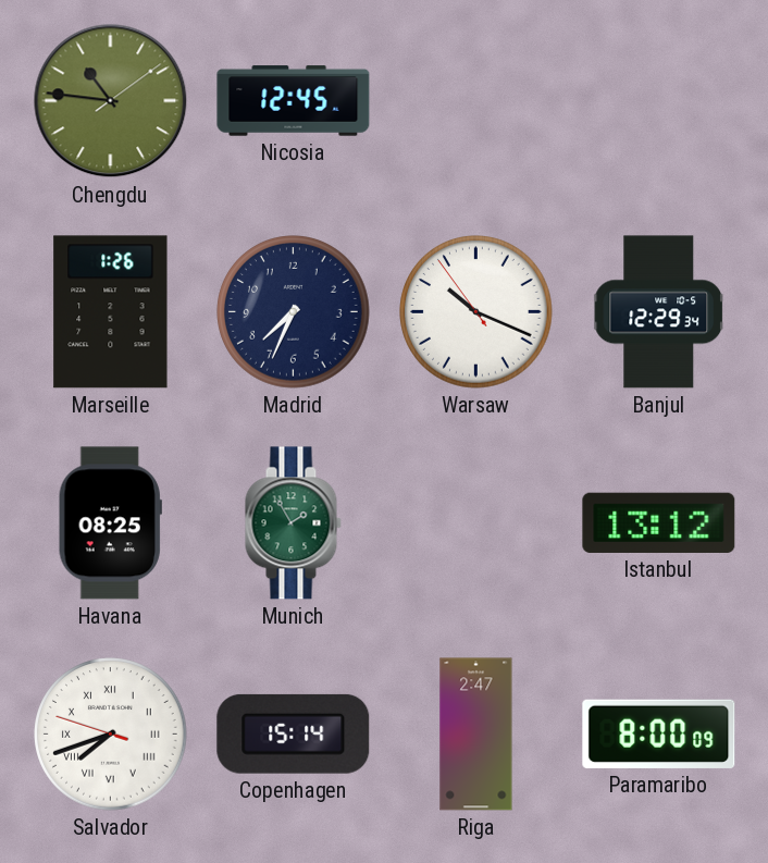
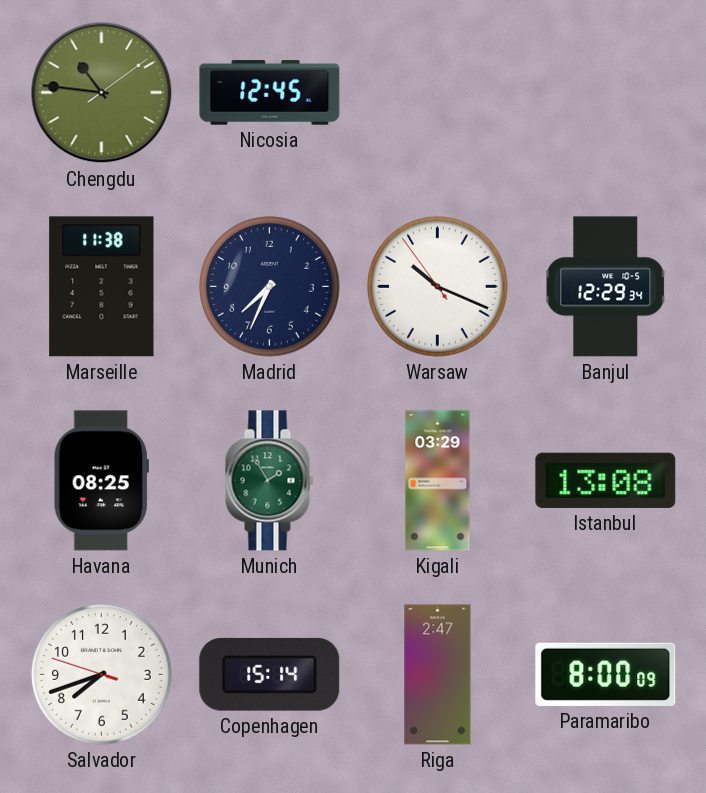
Marseille: 1:26 -> 11:38
Kigali: none -> 03:29
Istanbul: 13:12 -> 13:08
Salvador numerals: Roman -> Arabic
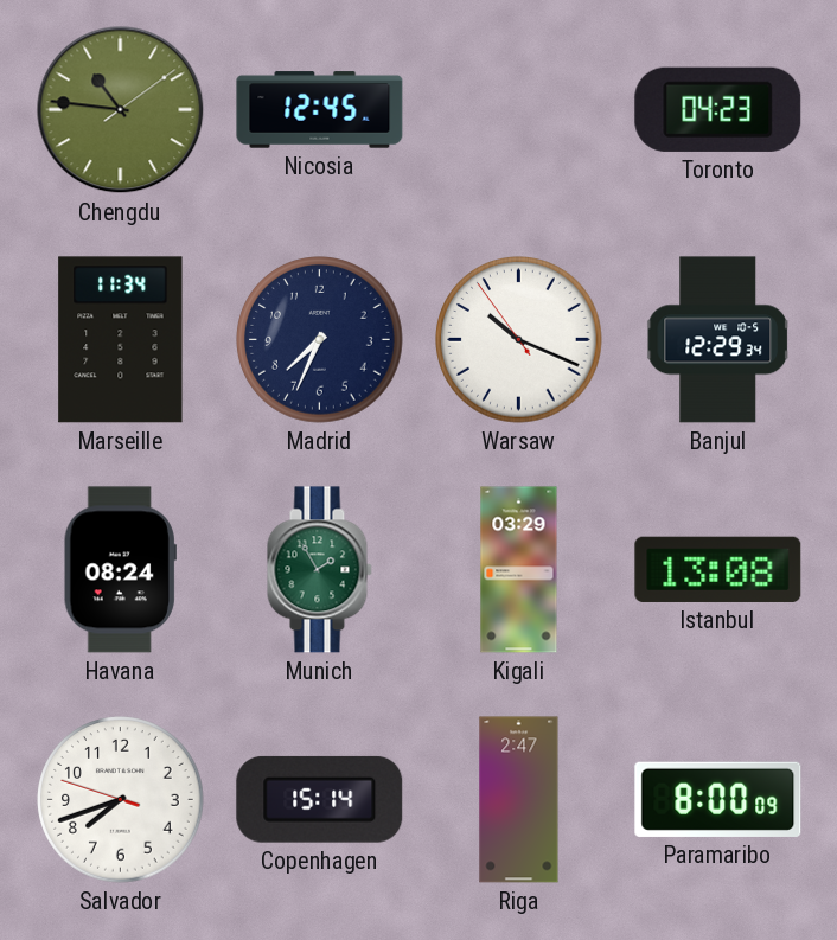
Toronto: none -> 04:23
Marseille: 11:38 -> 11:34
Havana: 08:25 -> 08:24
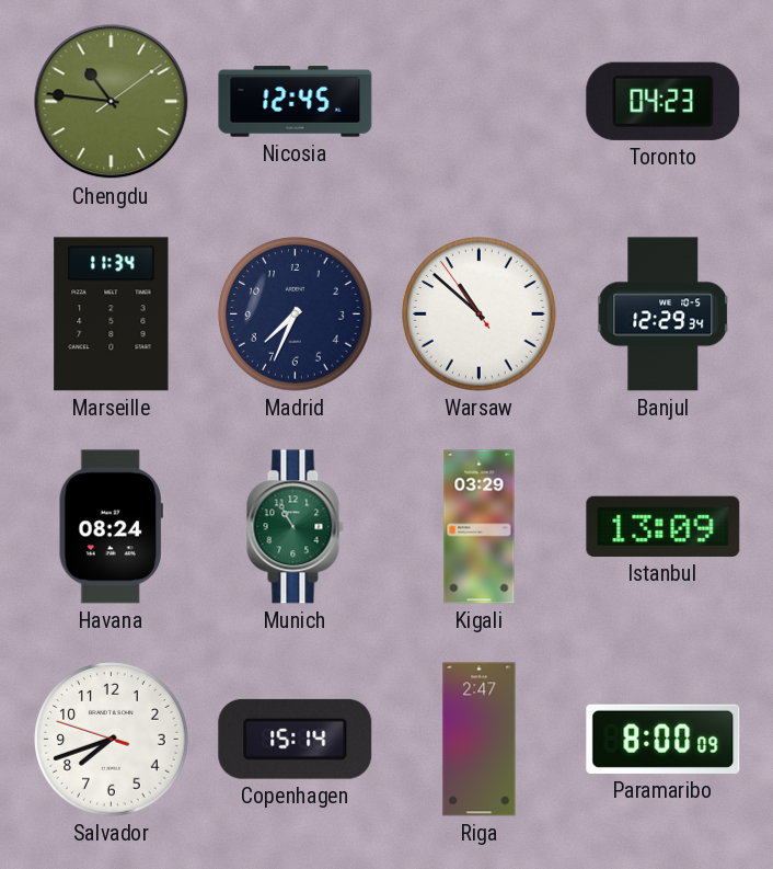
Warsaw: 10:18 -> 10:51
Munich: 1:55 -> 10:55
Istanbul: 13:08 -> 13:09
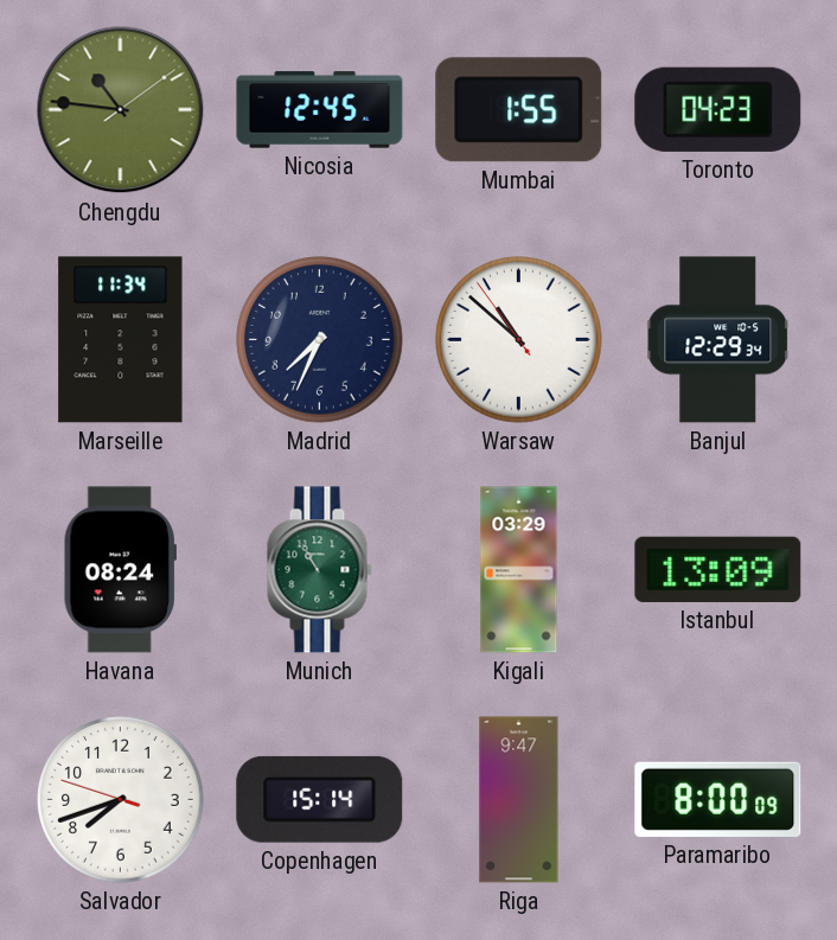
Mumbai: none -> 1:55
Riga: 2:47 -> 9:47
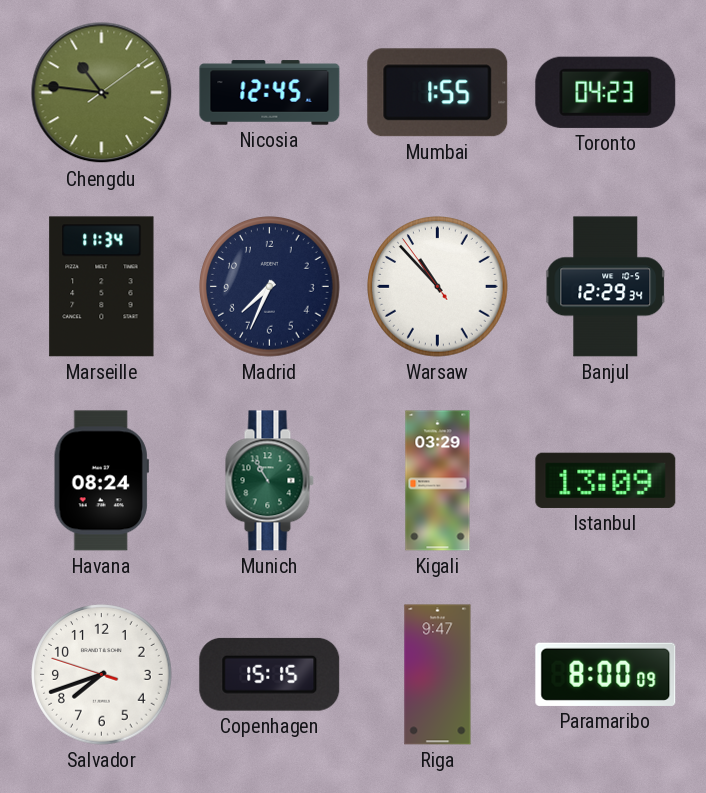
Warsaw: 10:51 -> 10:52
Copenhagen: 15:14 -> 15:15
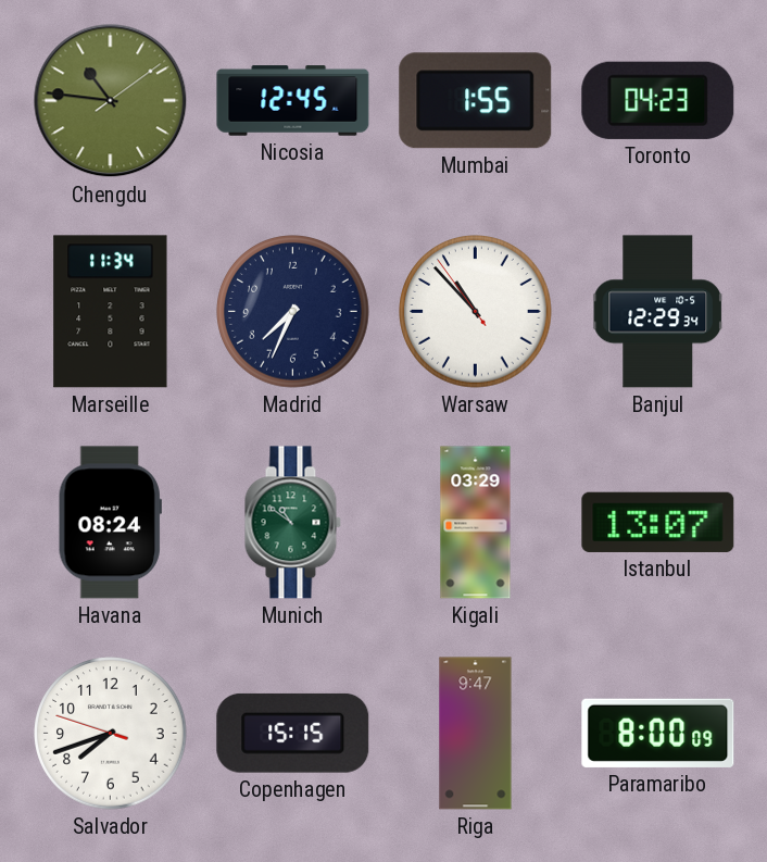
Munich: 10:55 -> 10:51
Istanbul: 13:09 -> 13:07
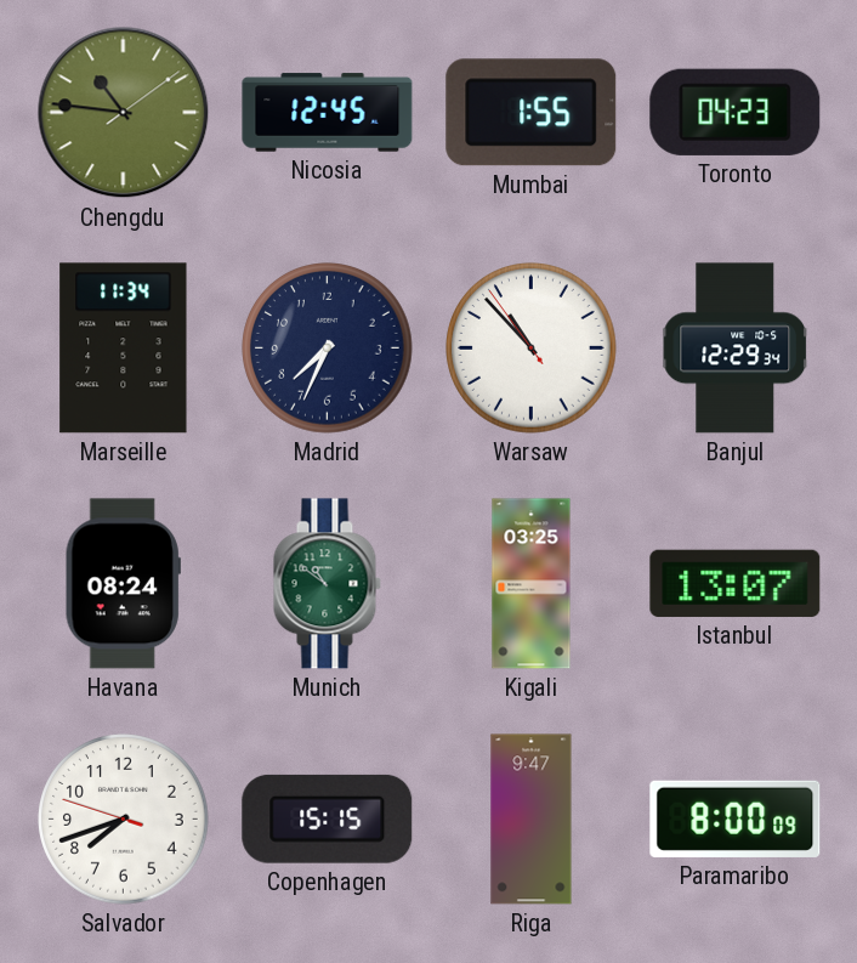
Kigali: 03:29 -> 03:25
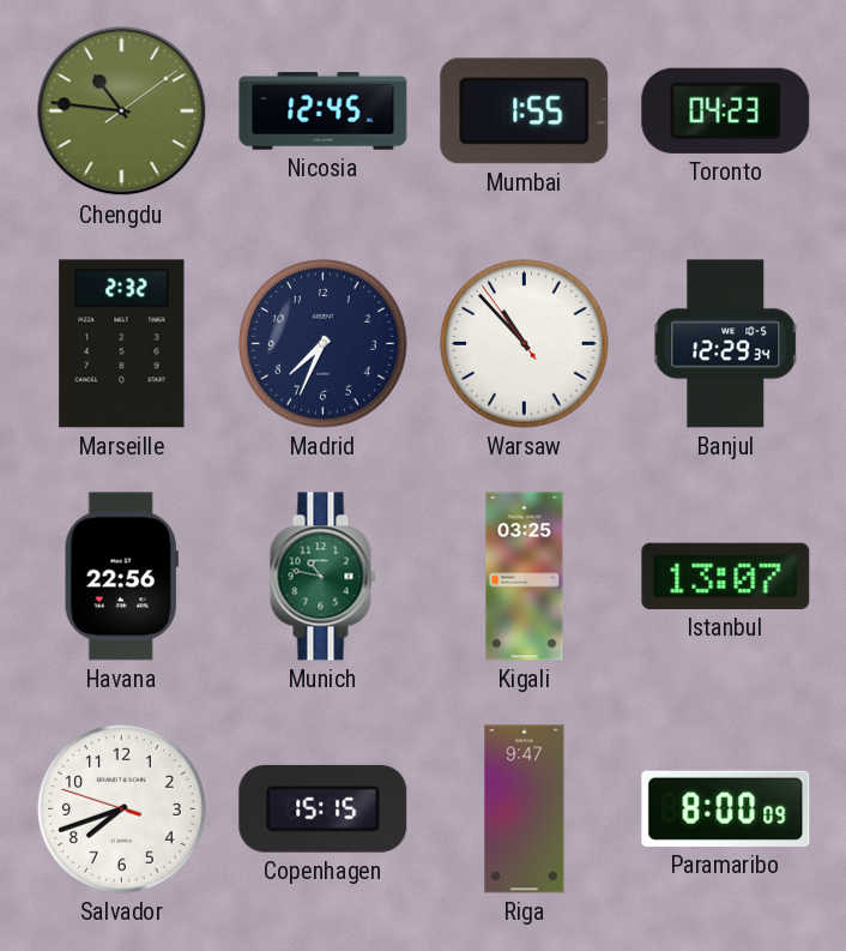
Marseille: 11:34 -> 2:32
Havana: 08:24 -> 22:56
Munich: 10:51 -> 10:47
